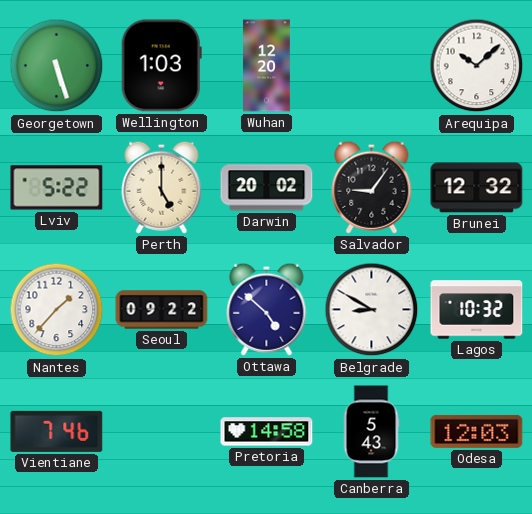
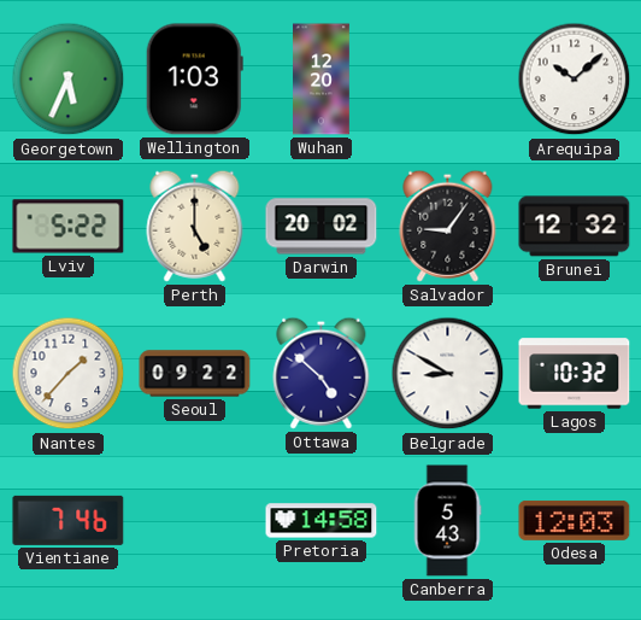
Georgetown: 5:27 -> 5:34
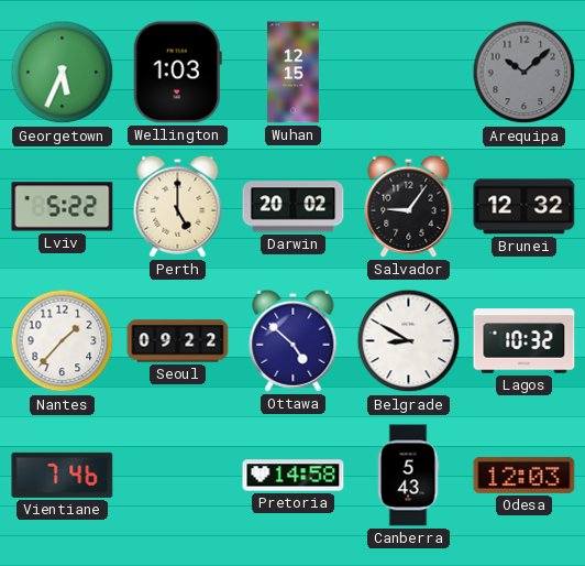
Wuhan: 12:20 -> 12:15
Arequipa dial: white -> grey
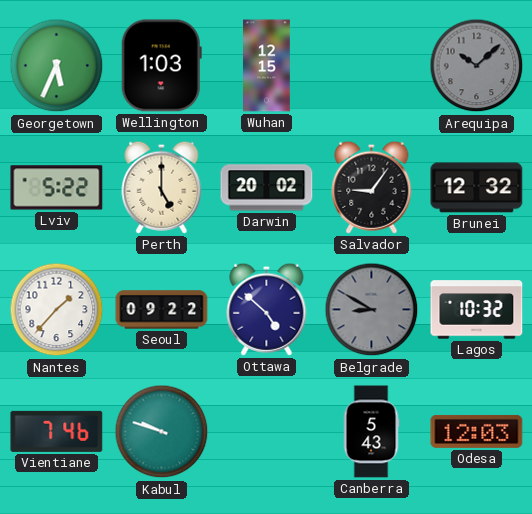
Belgrade dial: white -> grey
Kabul: none -> 9:48
Pretoria: 14:58 -> none
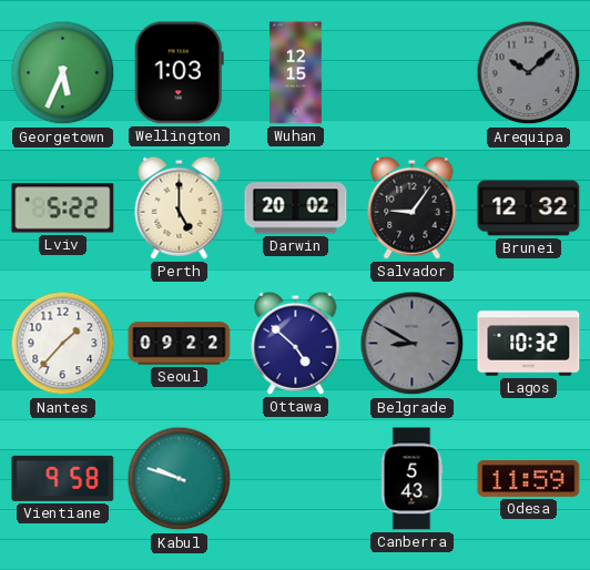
Vientiane: 7:46 -> 9:58
Odesa: 12:03 -> 11:59
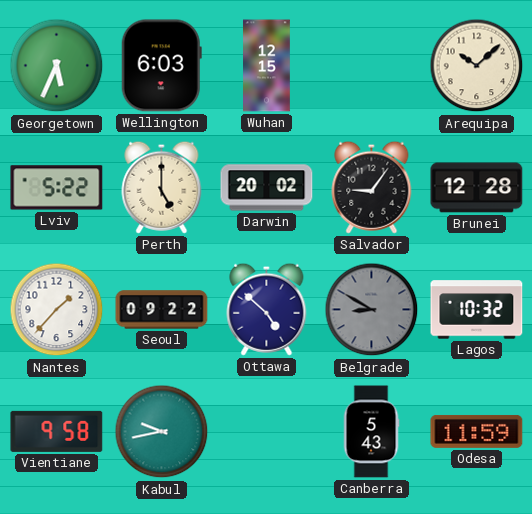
Wellington: 1:03 -> 6:03
Arequipa dial: grey -> cream
Brunei: 12:32 -> 12:28
Kabul: 9:48 -> 9:43
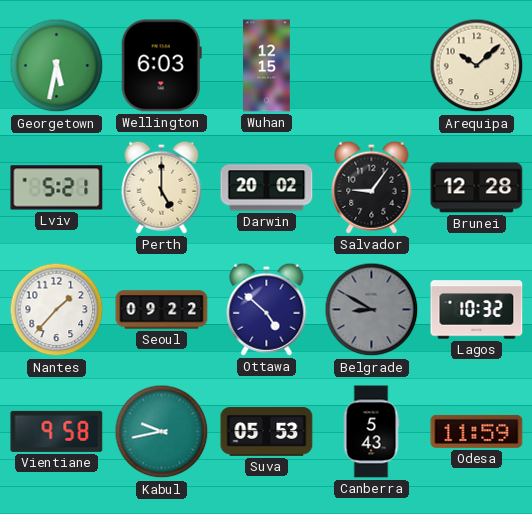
Georgetown: 5:34 -> 5:32
Lviv: 5:22 -> 5:21
Suva: none -> 05:53
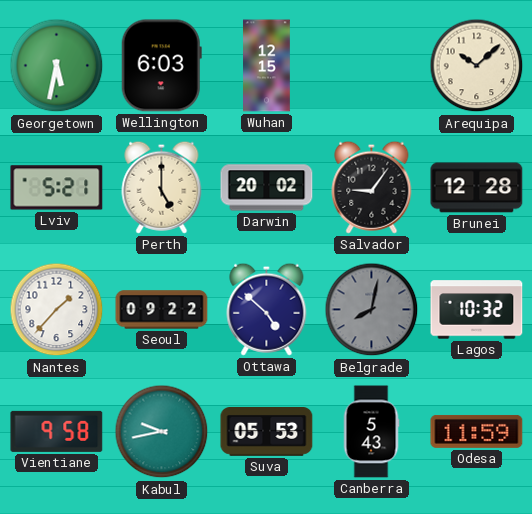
Belgrade: 8:50 -> 8:02
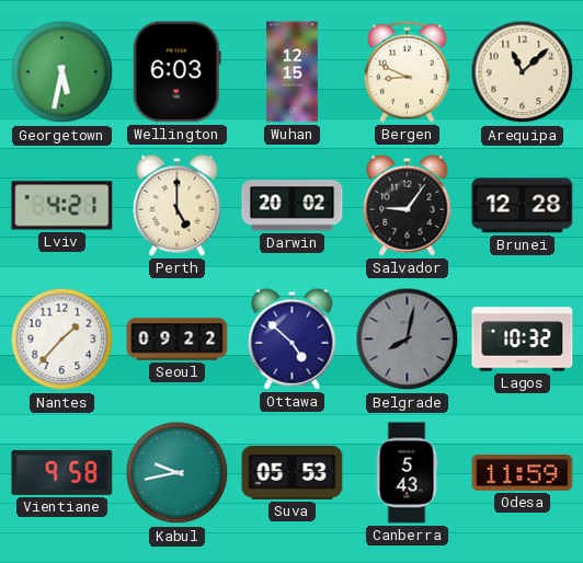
Bergen: none -> 8:49
Arequipa: 10:08 -> 11:08
Lviv: 5:21 -> 4:21
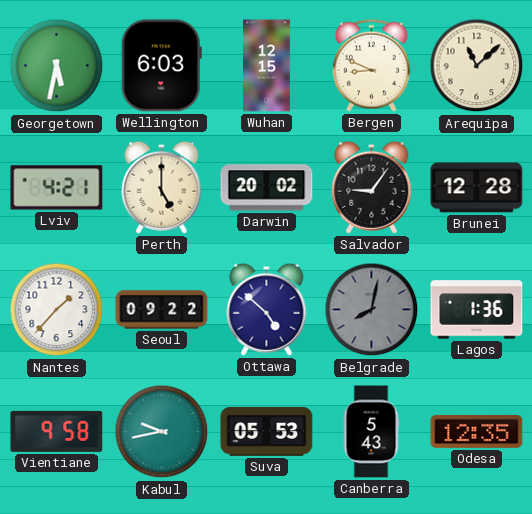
Lagos: 10:32 -> 1:36
Odesa: 11:59 -> 12:35
